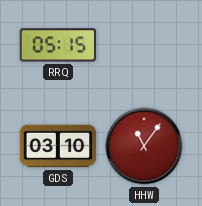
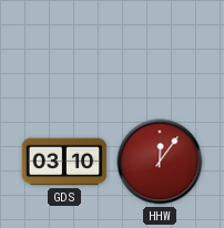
RRQ: 05:15 -> none
HHW: 11:06 -> 12:06
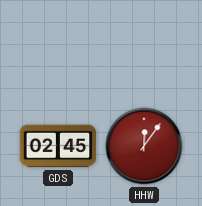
GDS: 03:10 -> 02:45
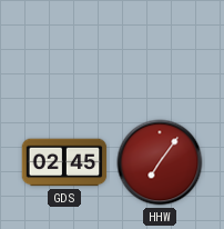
HHW: 12:06 -> 7:06
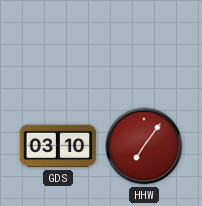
GDS: 02:45 -> 03:10
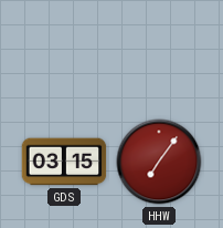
GDS: 03:10 -> 03:15
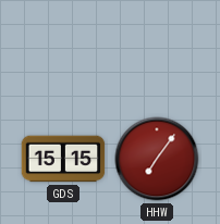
GDS: 03:15 -> 15:15
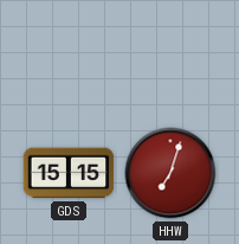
HHW: 7:06 -> 7:03
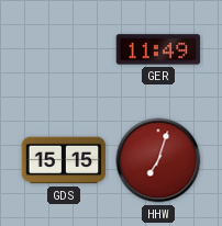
GER: none -> 11:49
